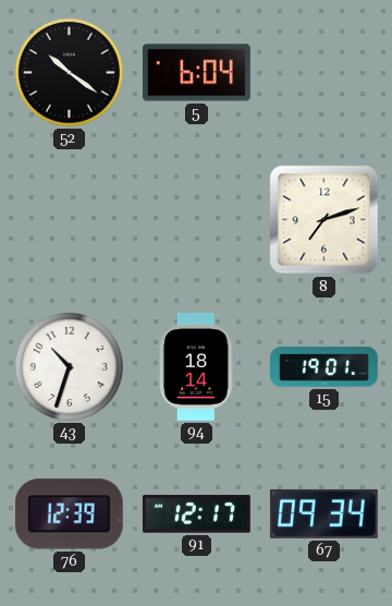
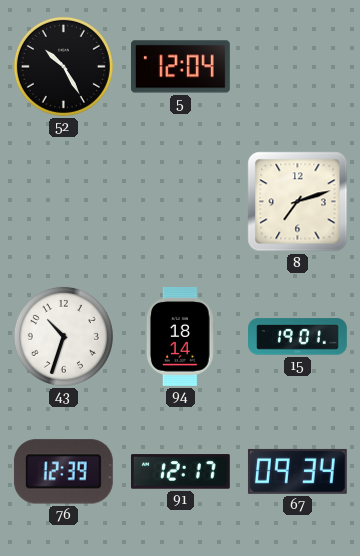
52: 10:21 -> 10:25
5: 6:04 -> 12:04
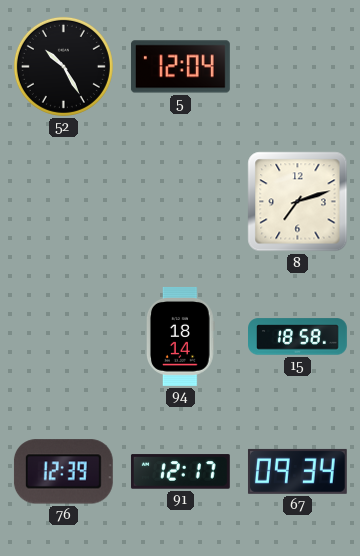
43: 10:33 -> none
15: 19:01 -> 18:58
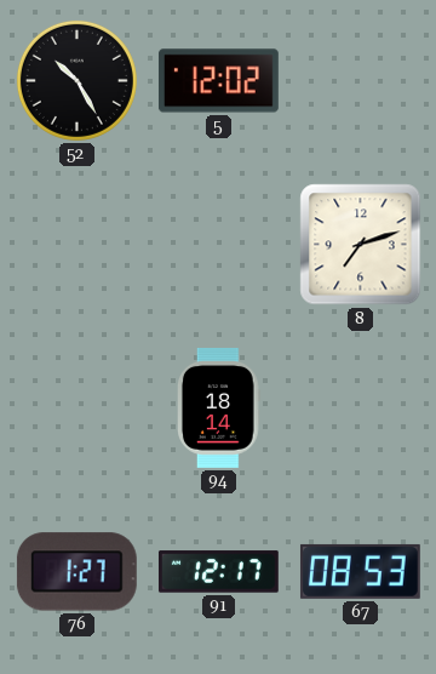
5: 12:04 -> 12:02
15: 18:58 -> none
76: 12:39 -> 1:27
67: 09:34 -> 08:53
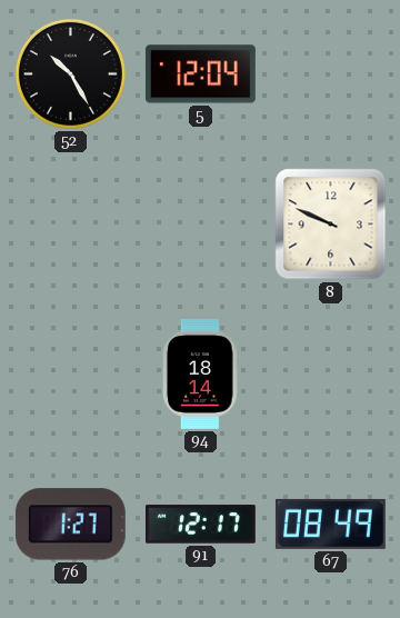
5: 12:02 -> 12:04
8: 7:12 -> 9:49
67: 08:53 -> 08:49
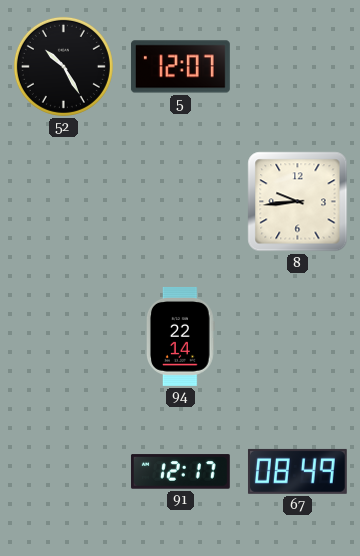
5: 12:04 -> 12:07
8: 9:49 -> 9:44
94: 18:14 -> 22:14
76: 1:27 -> none
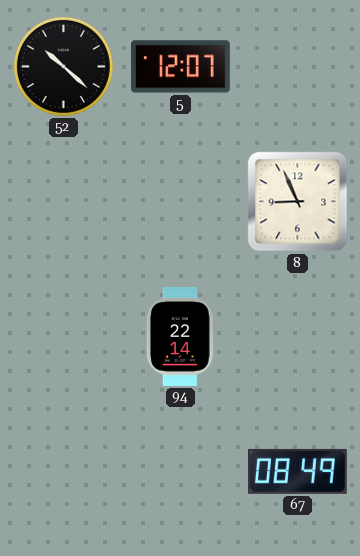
52: 10:25 -> 10:22
8: 9:44 -> 8:56
91: 12:17 -> none
